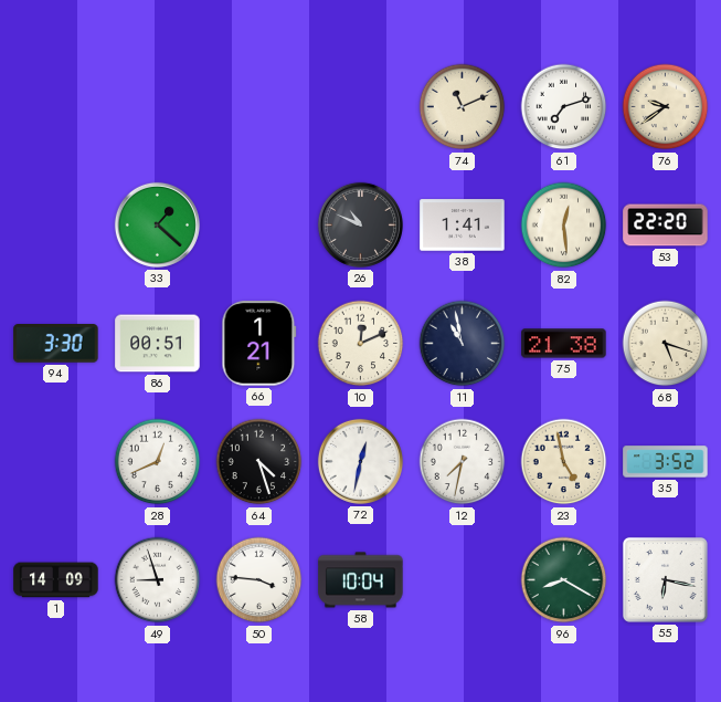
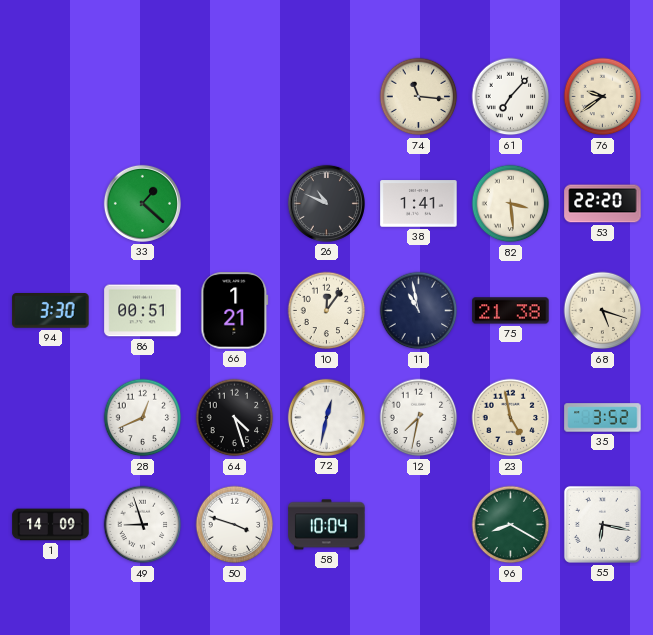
74: 11:11 -> 11:16
61: 7:12 -> 7:07
82: 12:29 -> 3:29
10: 12:11 -> 12:06
50: 3:46 -> 3:48
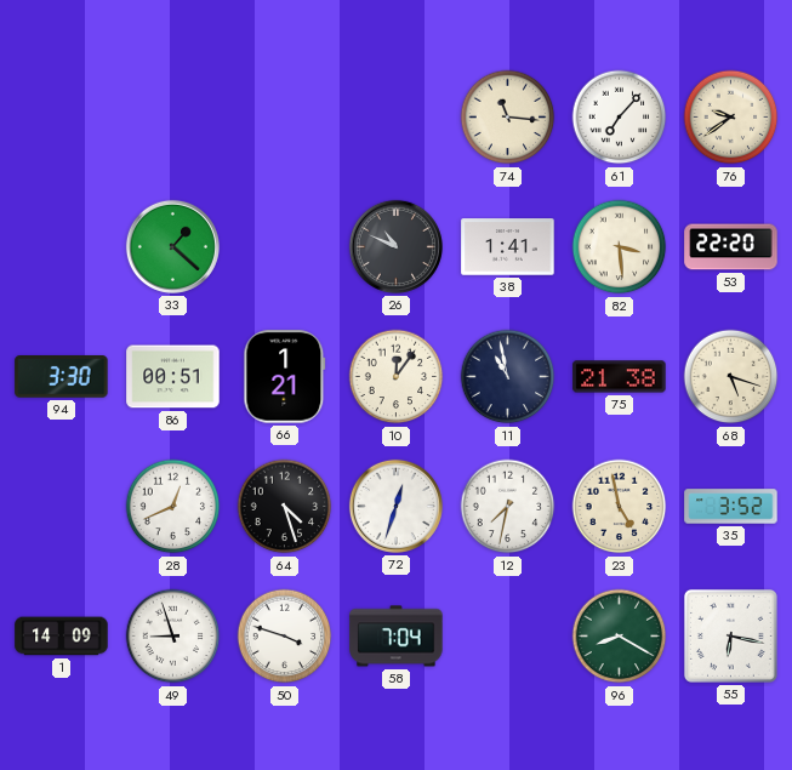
72: 12:32 -> 12:33
58: 10:04 -> 7:04
